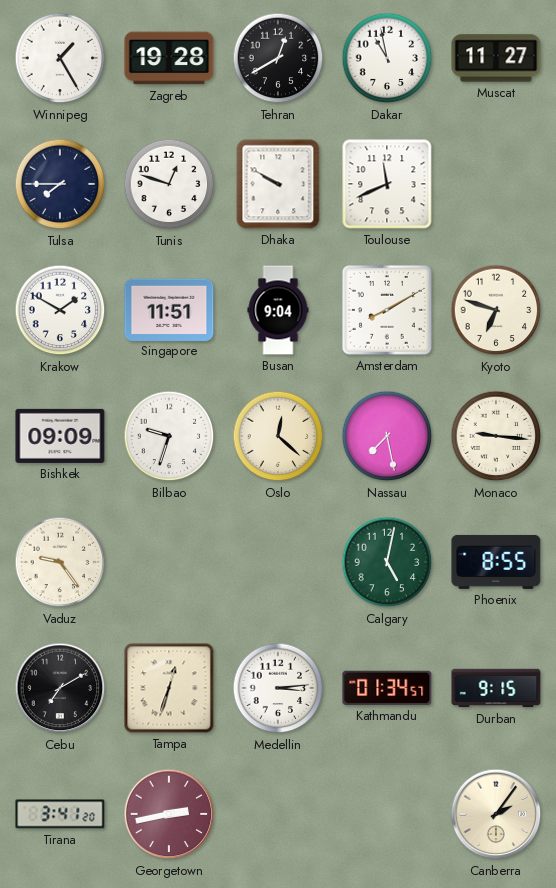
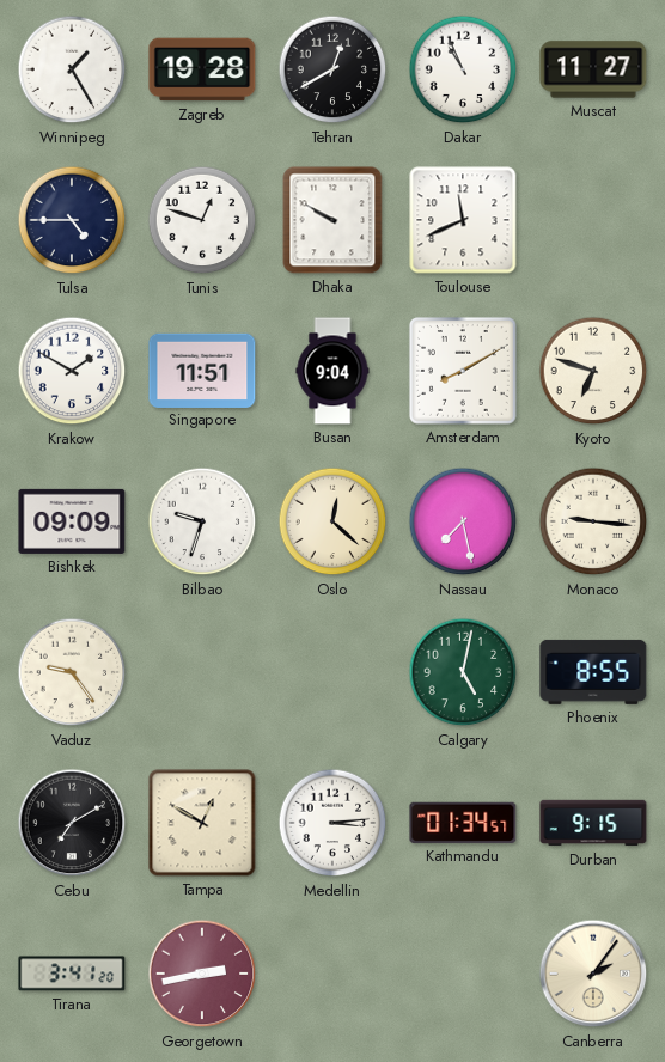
Dakar: 10:58 -> 10:56
Tulsa: 7:45 -> 4:45
Tampa: 12:33 -> 12:50
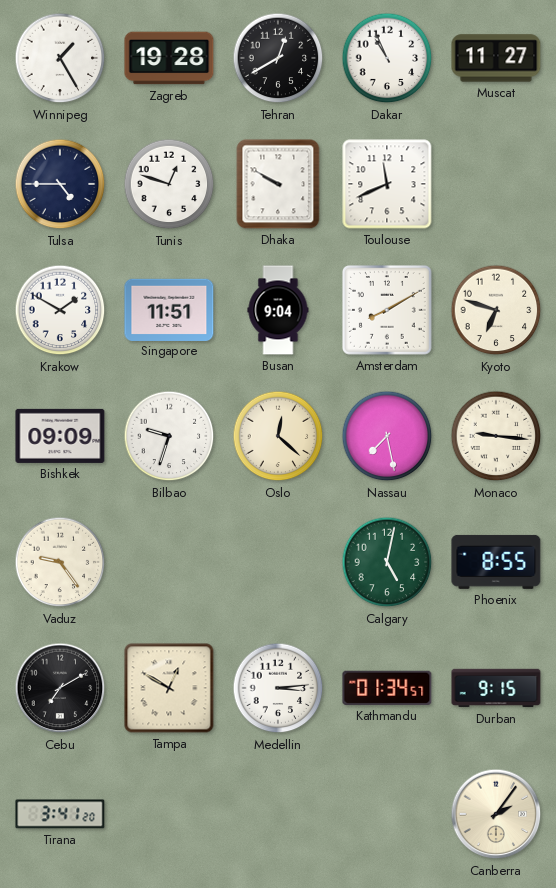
Georgetown: 2:43 -> none
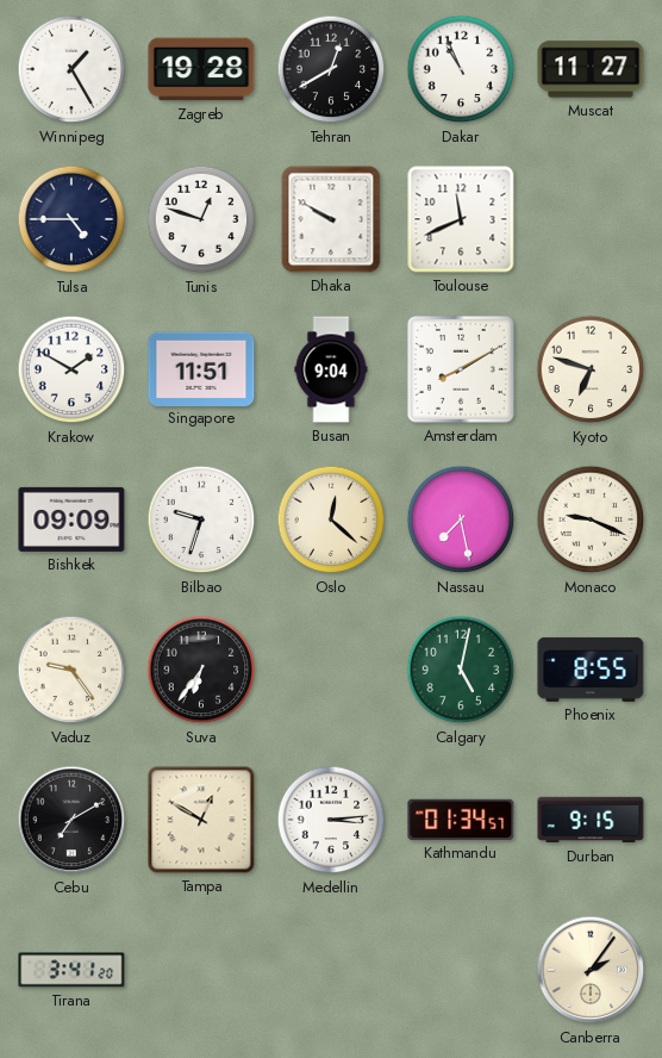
Monaco: 9:16 -> 9:19
Suva: none -> 6:36
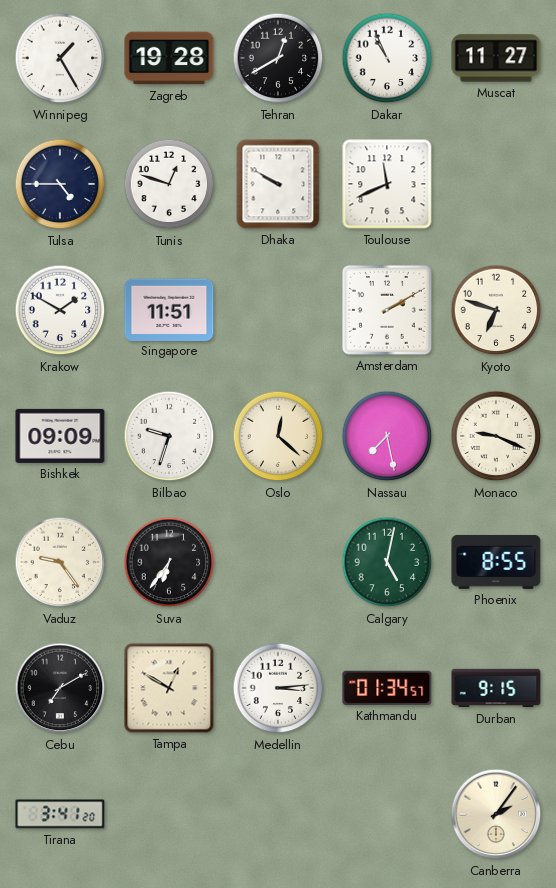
Busan: 9:04 -> none
Amsterdam: 8:10 -> 2:10
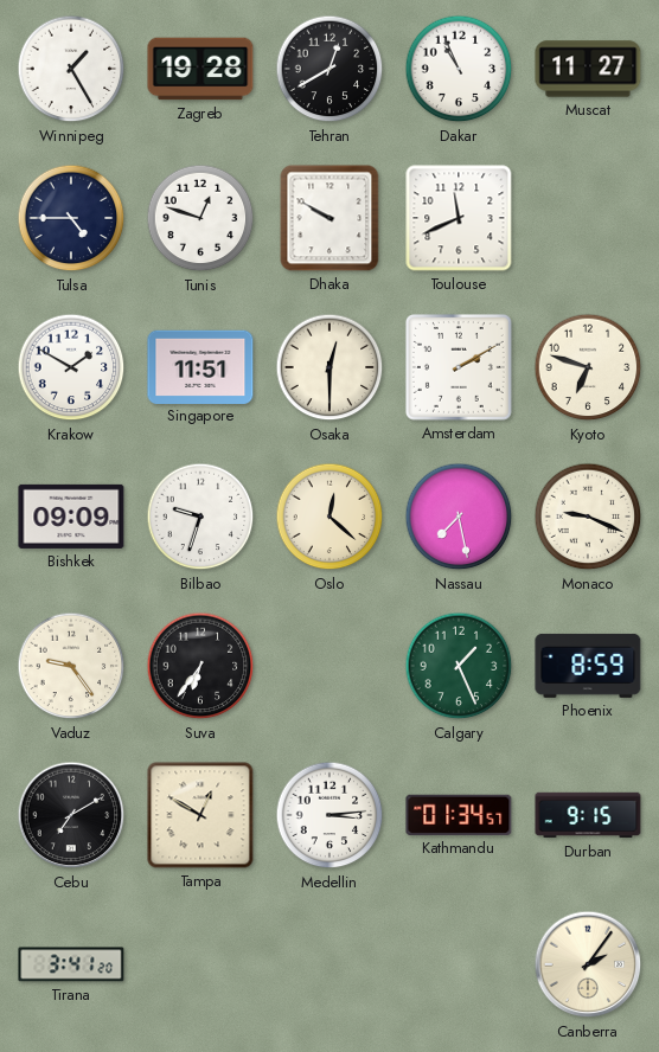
Osaka: none -> 12:30
Calgary: 5:02 -> 1:26
Phoenix: 8:55 -> 8:59
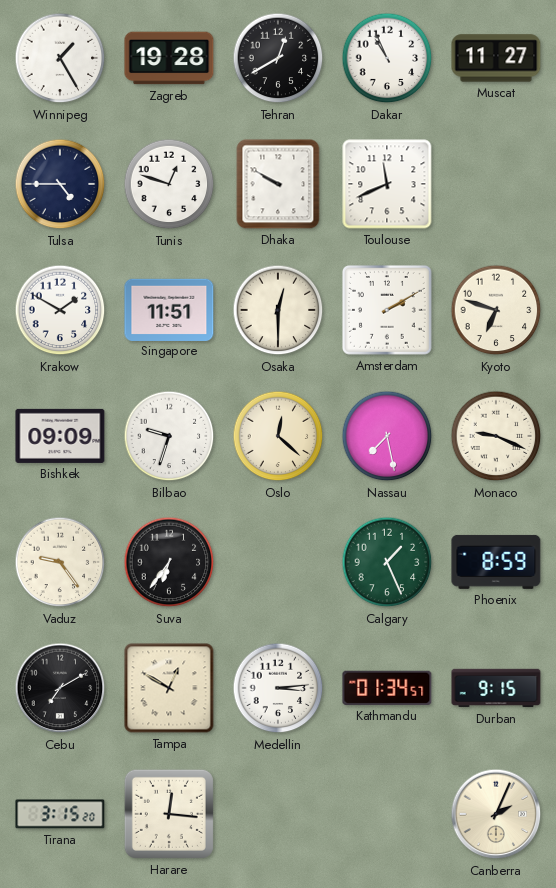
Tirana: 3:41 -> 3:15
Harare: none -> 12:16
Canberra: 2:06 -> 2:04
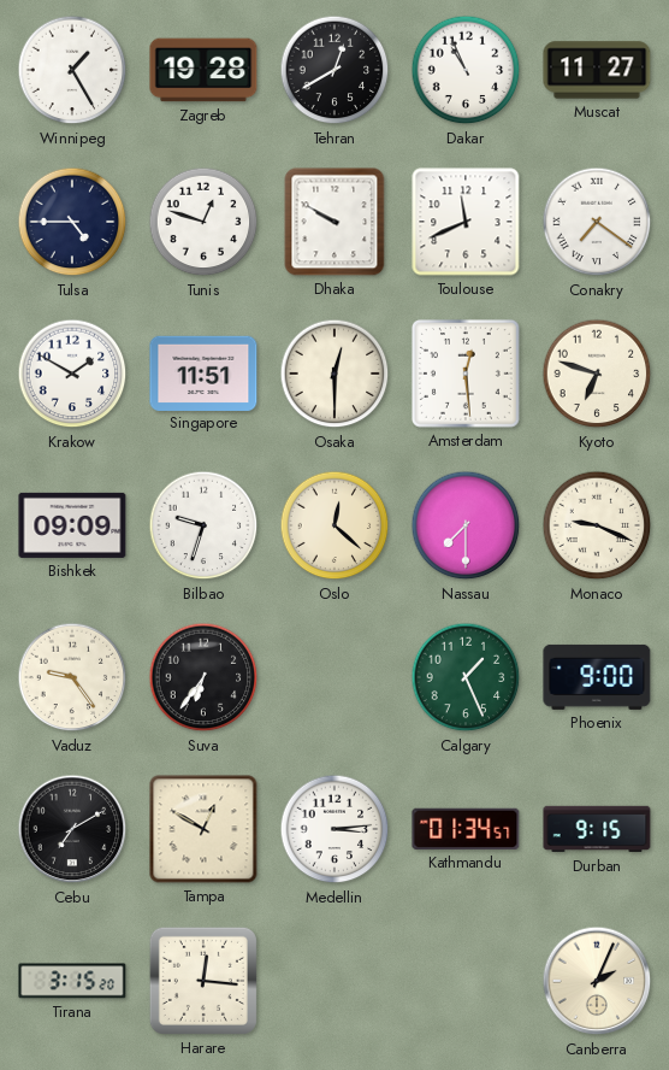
Conakry: none -> 7:21
Amsterdam: 2:10 -> 12:29
Nassau: 7:28 -> 7:30
Phoenix: 8:59 -> 9:00
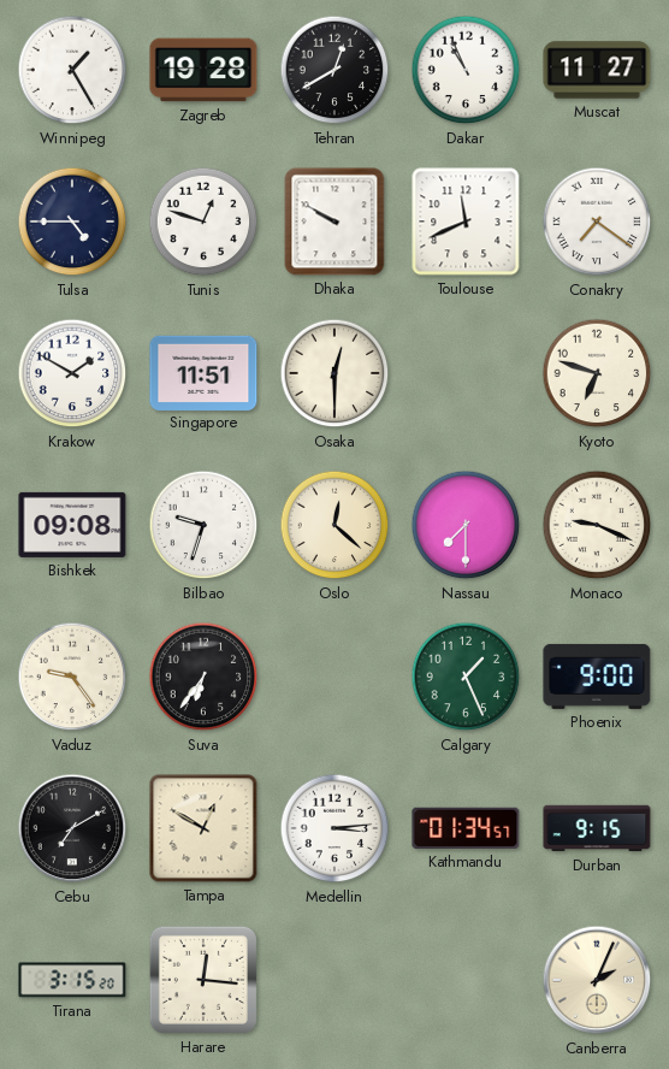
Amsterdam: 12:29 -> none
Bishkek: 09:09 -> 09:08
